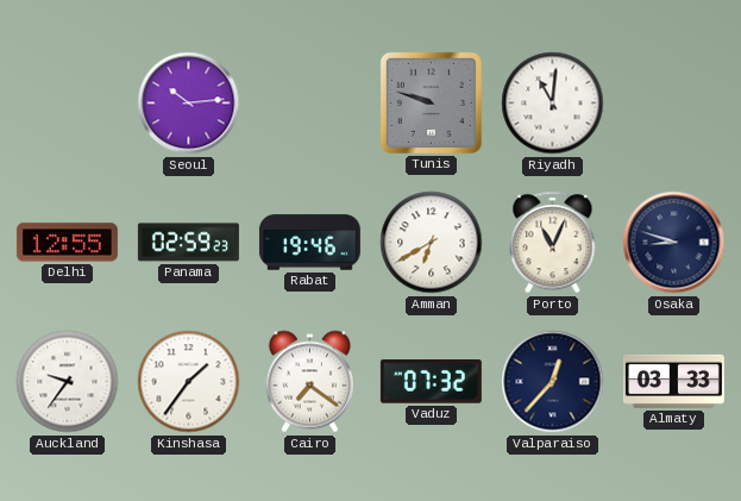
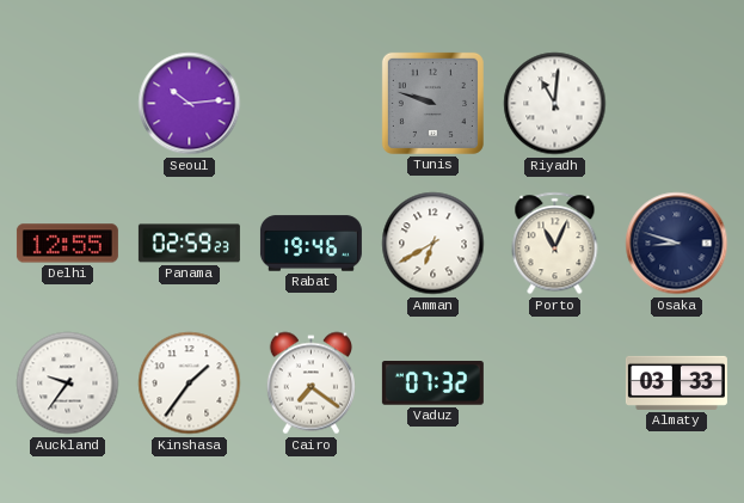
Valparaiso: 12:37 -> none
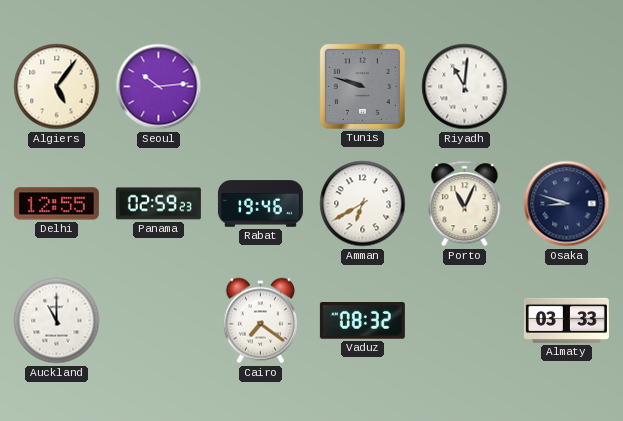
Algiers: none -> 5:06
Auckland: 9:36 -> 11:00
Kinshasa: 1:36 -> none
Vaduz: 07:32 -> 08:32
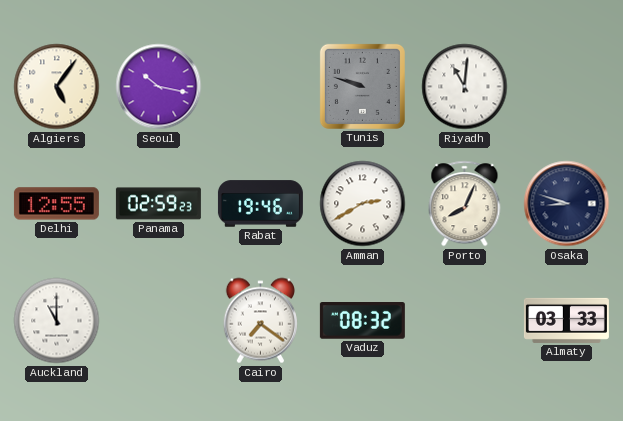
Seoul: 10:14 -> 10:17
Amman: 6:40 -> 2:40
Porto: 11:04 -> 8:04
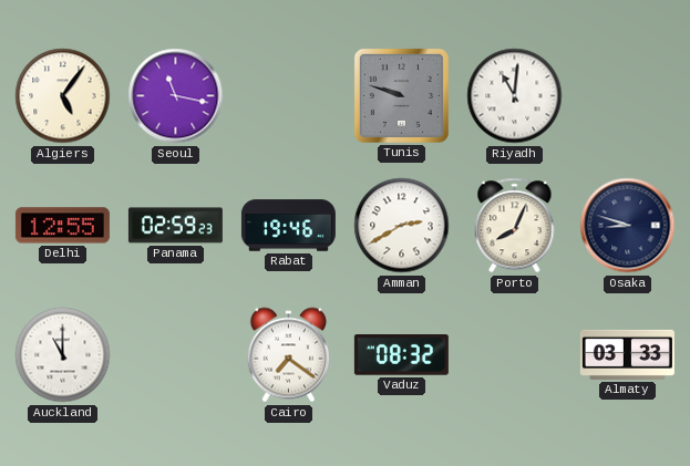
Seoul: 10:17 -> 11:17
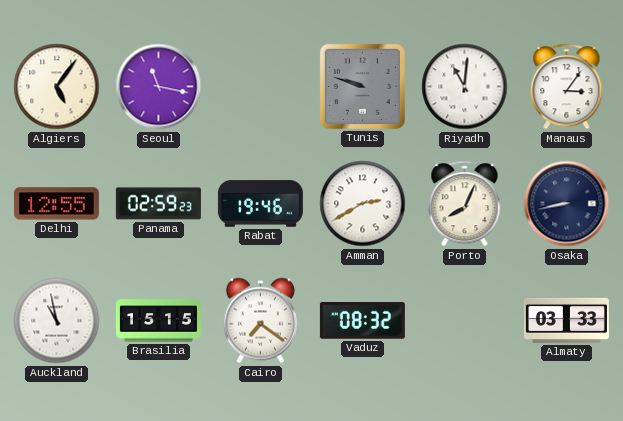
Manaus: none -> 3:06
Osaka: 8:48 -> 8:43
Auckland: 11:00 -> 10:58
Brasilia: none -> 15:15
